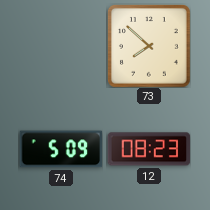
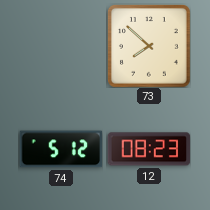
74: 5:09 -> 5:12
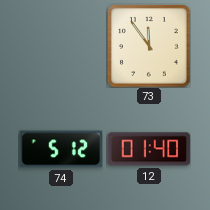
73: 7:52 -> 11:54
12: 08:23 -> 01:40
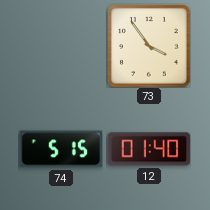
73: 11:54 -> 3:54
74: 5:12 -> 5:15
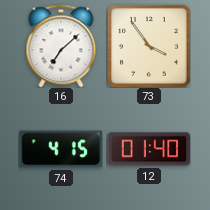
16: none -> 7:08
74: 5:15 -> 4:15
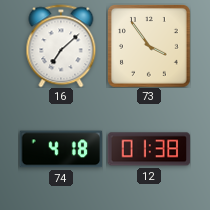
74: 4:15 -> 4:18
12: 01:40 -> 01:38
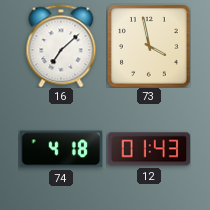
73: 3:54 -> 3:58
12: 01:38 -> 01:43
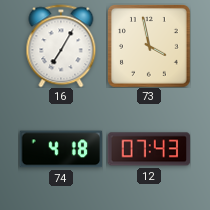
16: 7:08 -> 7:05
12: 01:43 -> 07:43
